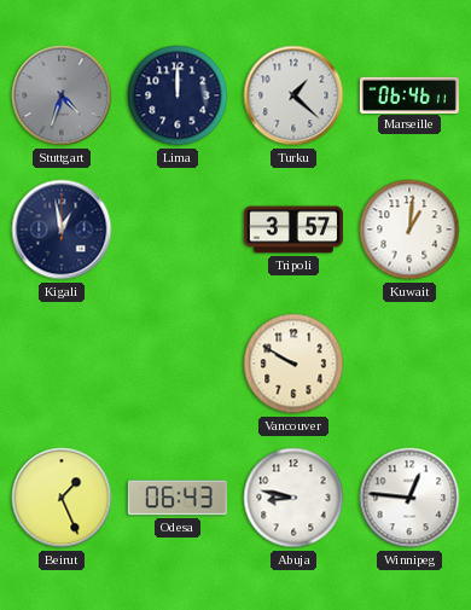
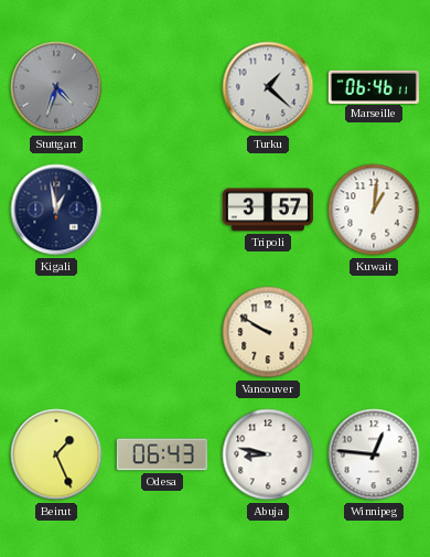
Lima: 12:00 -> none
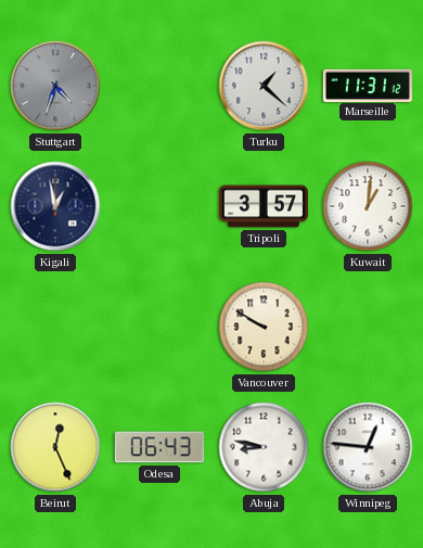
Marseille: 06:46 -> 11:31
Beirut: 1:26 -> 12:26
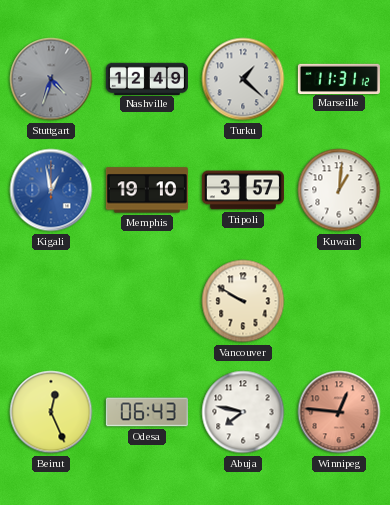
Nashville: none -> 12:49
Kigali dial: navy -> blue
Memphis: none -> 19:10
Abuja: 8:47 -> 7:47
Winnipeg dial: white -> salmon
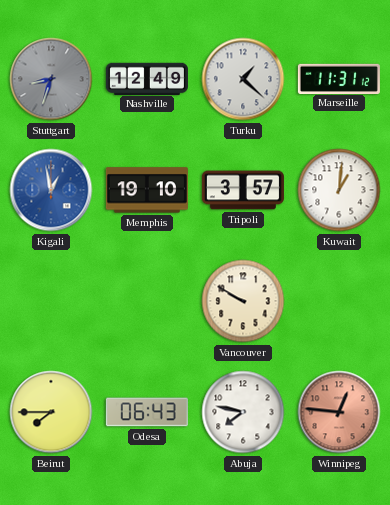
Stuttgart: 4:33 -> 8:33
Beirut: 12:26 -> 7:45
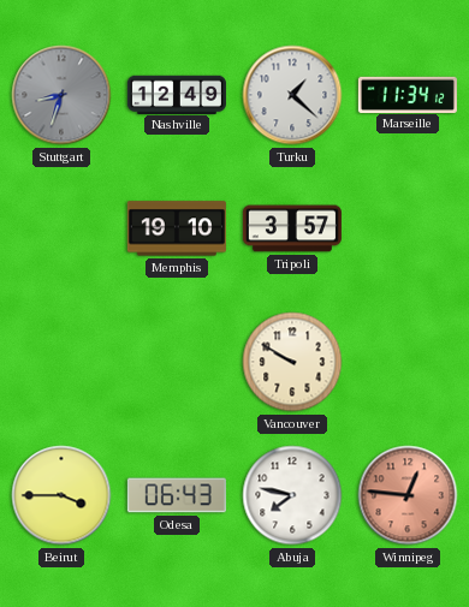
Marseille: 11:31 -> 11:34
Kigali: 12:58 -> none
Kuwait: 1:01 -> none
Beirut: 7:45 -> 3:45
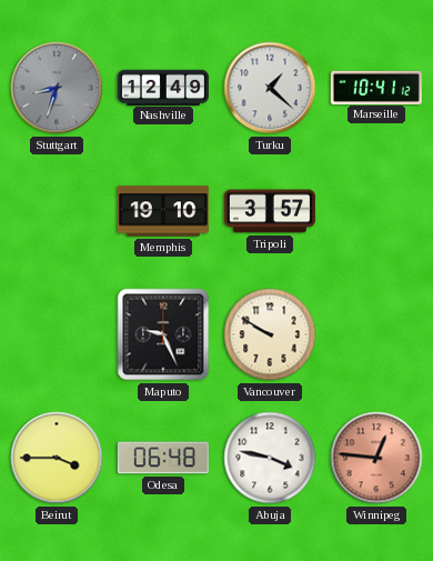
Marseille: 11:34 -> 10:41
Maputo: none -> 9:26
Odesa: 06:43 -> 06:48
Abuja: 7:47 -> 3:47
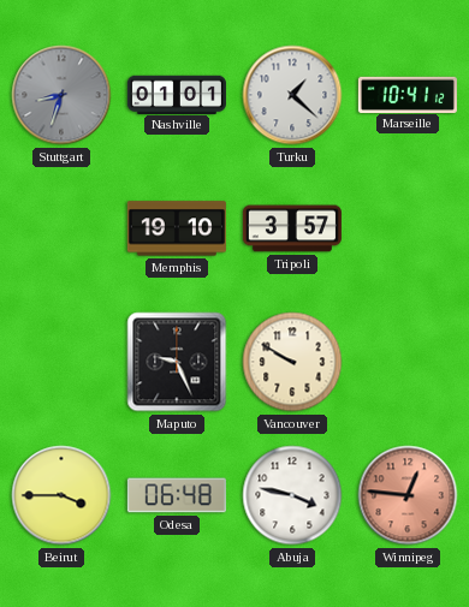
Nashville: 12:49 -> 01:01
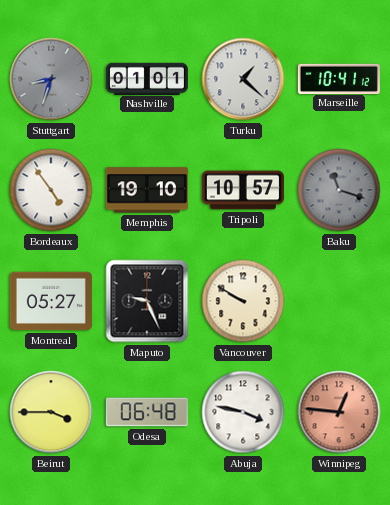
Bordeaux: none -> 4:54
Tripoli: 3:57 -> 10:57
Baku: none -> 11:18
Montreal: none -> 05:27
